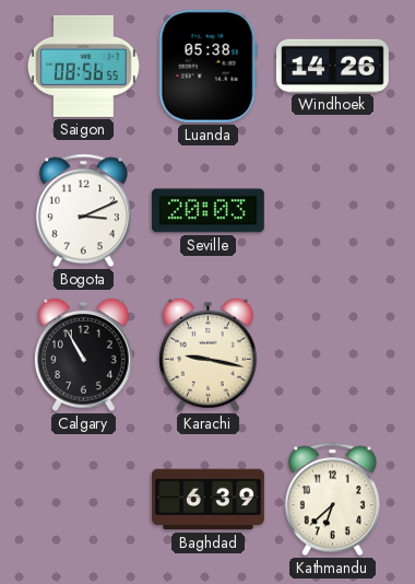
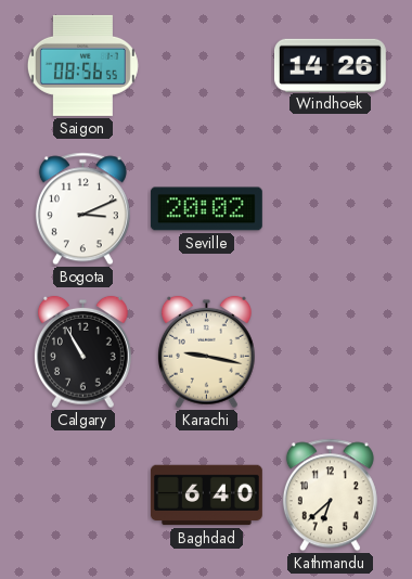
Luanda: 05:38 -> none
Seville: 20:03 -> 20:02
Baghdad: 6:39 -> 6:40
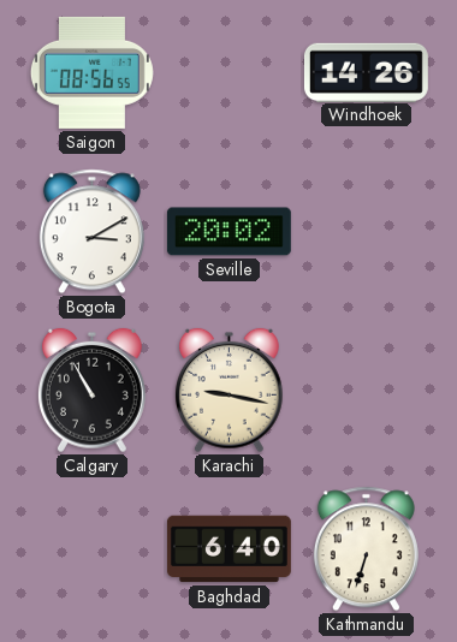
Bogota: 3:11 -> 3:10
Kathmandu: 6:38 -> 6:33
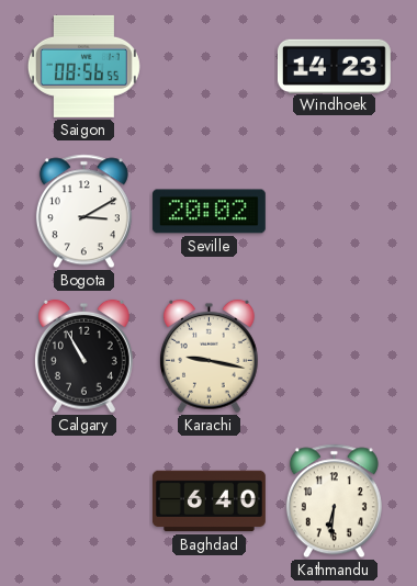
Windhoek: 14:26 -> 14:23
Kathmandu: 6:33 -> 6:31
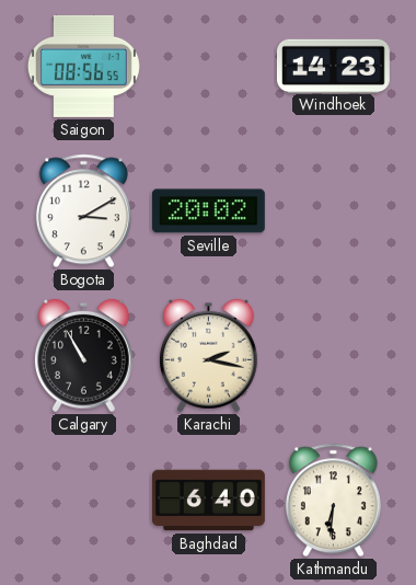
Karachi: 9:17 -> 2:17
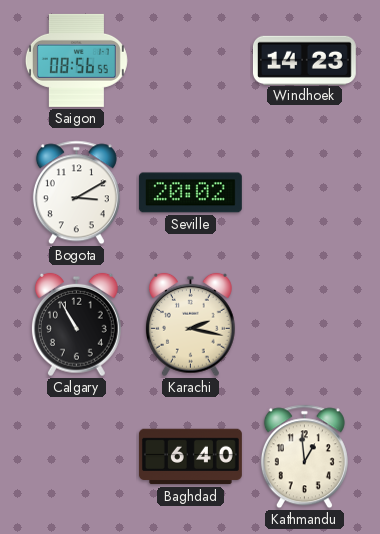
Kathmandu: 6:31 -> 12:59
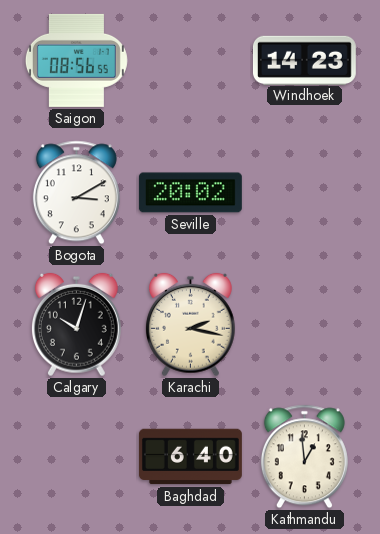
Calgary: 10:55 -> 10:03
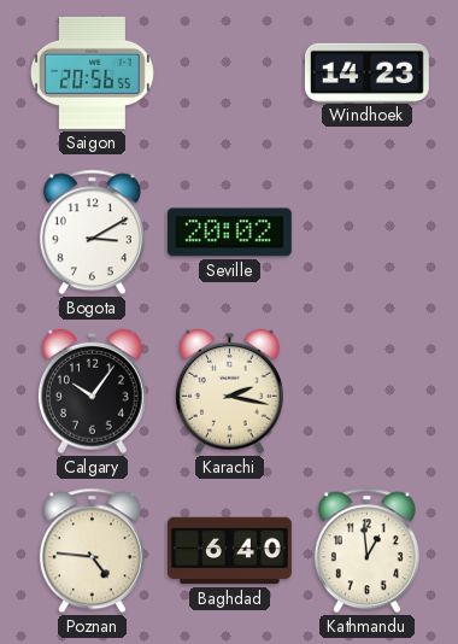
Saigon: 08:56 -> 20:56
Calgary: 10:03 -> 10:06
Poznan: none -> 4:46
